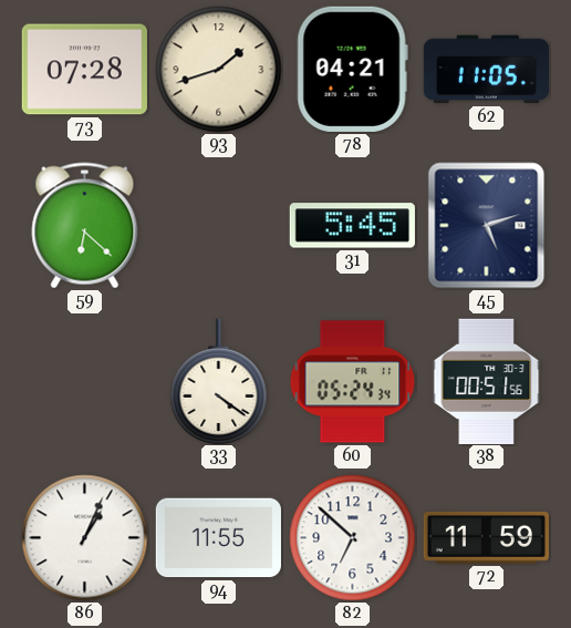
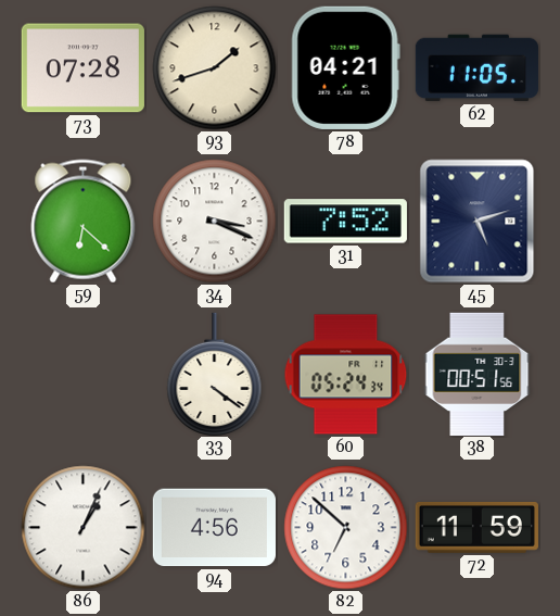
34: none -> 3:19
31: 5:45 -> 7:52
94: 11:55 -> 4:56
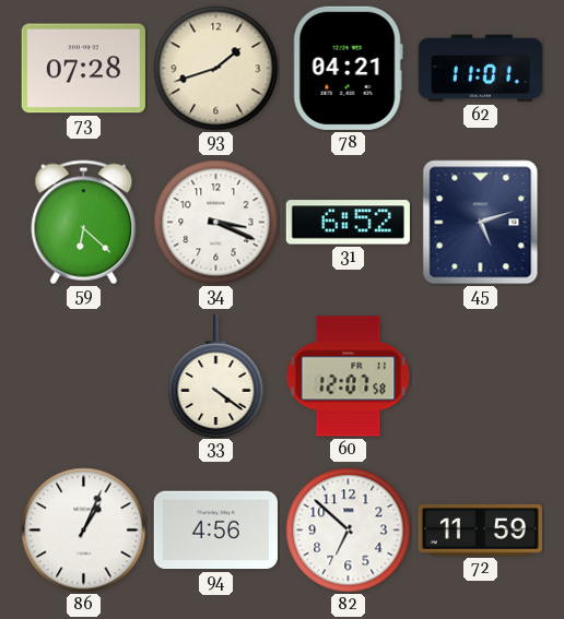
62: 11:05 -> 11:01
31: 7:52 -> 6:52
60: 05:24 -> 12:07
38: 00:51 -> none
